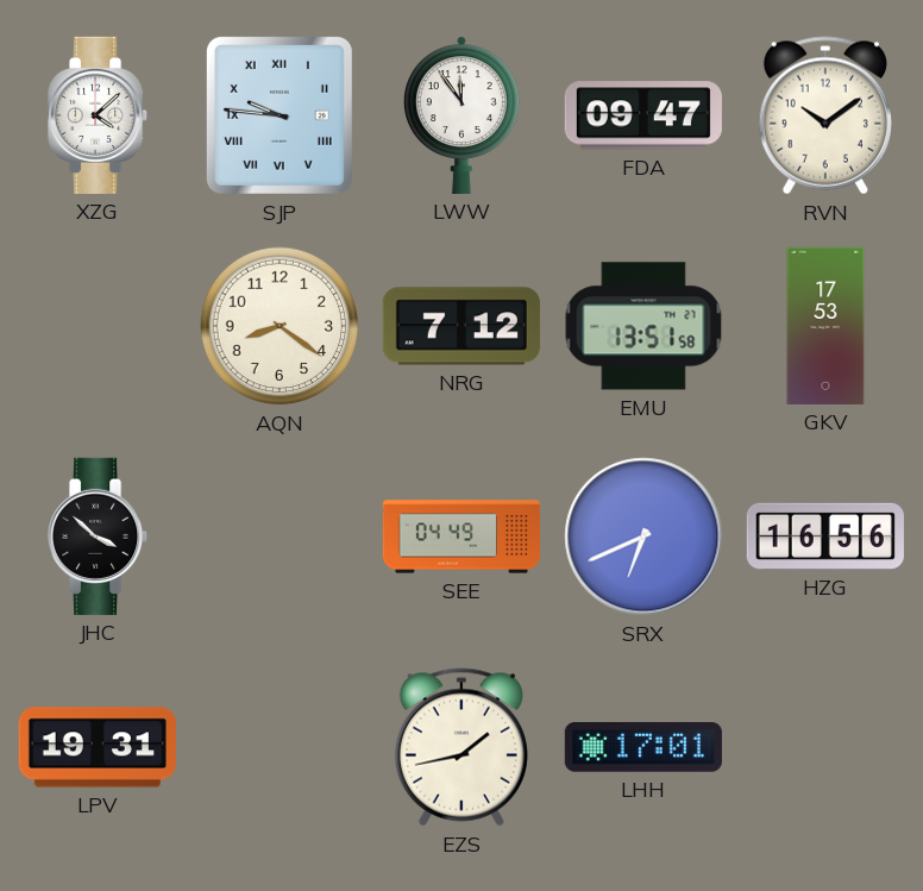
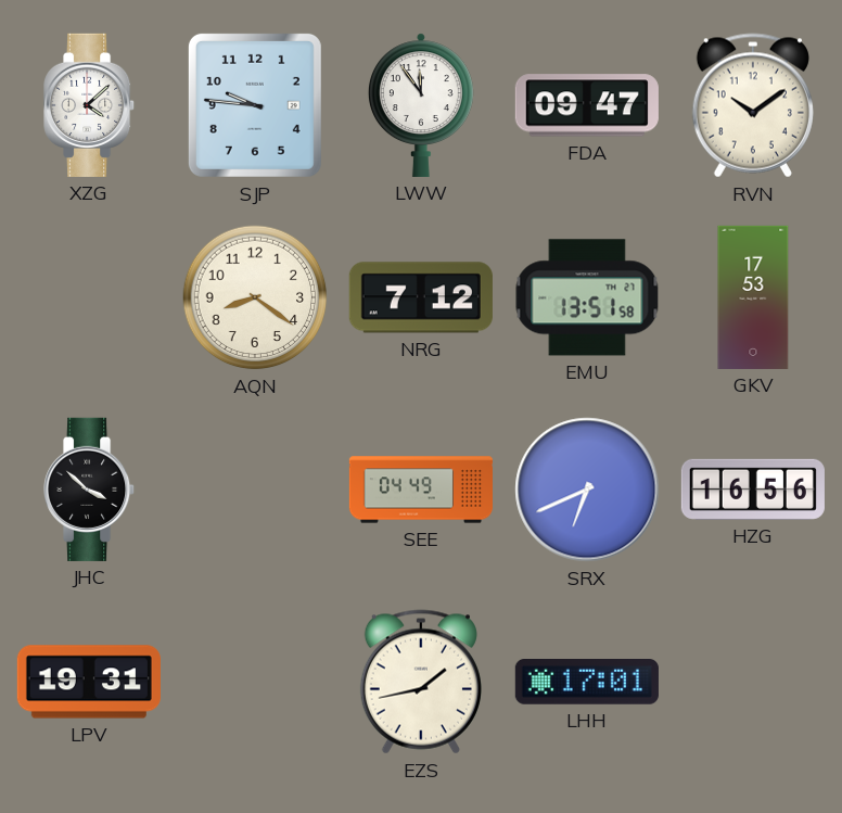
SJP numerals: Roman -> Arabic
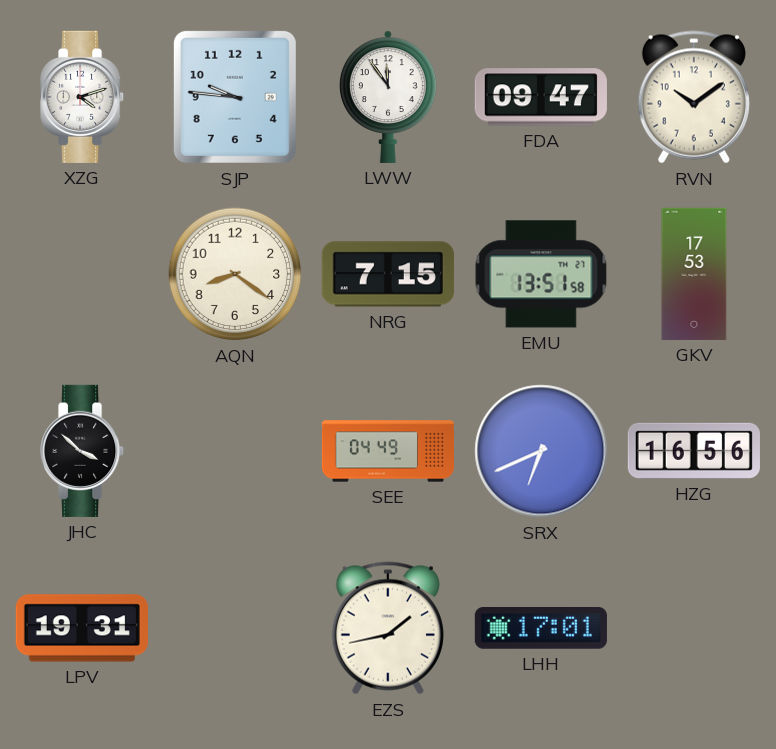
XZG: 4:08 -> 4:12
NRG: 7:12 -> 7:15
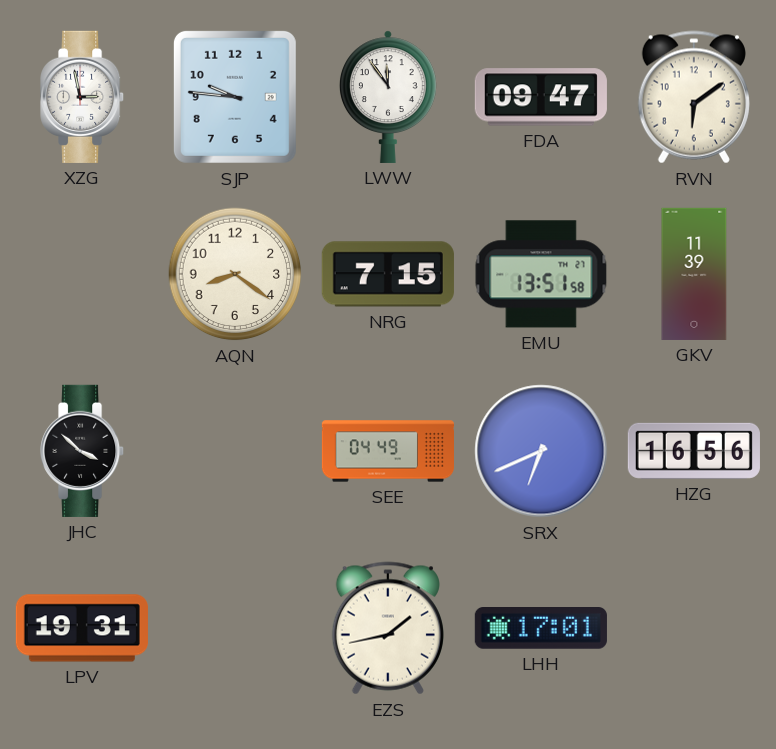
XZG: 4:12 -> 2:58
RVN: 10:09 -> 6:09
GKV: 17:53 -> 11:39
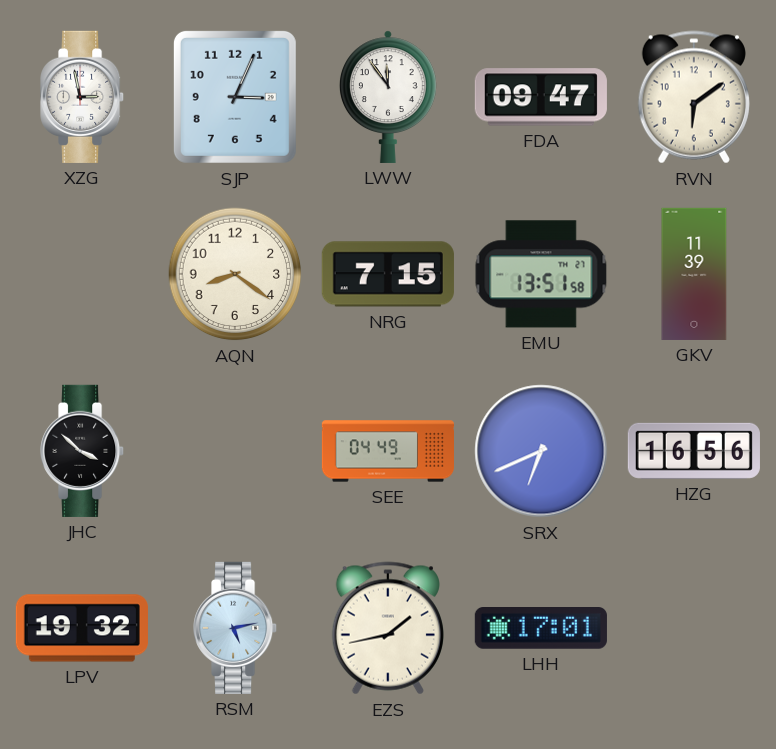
SJP: 9:46 -> 3:04
LPV: 19:31 -> 19:32
RSM: none -> 5:13
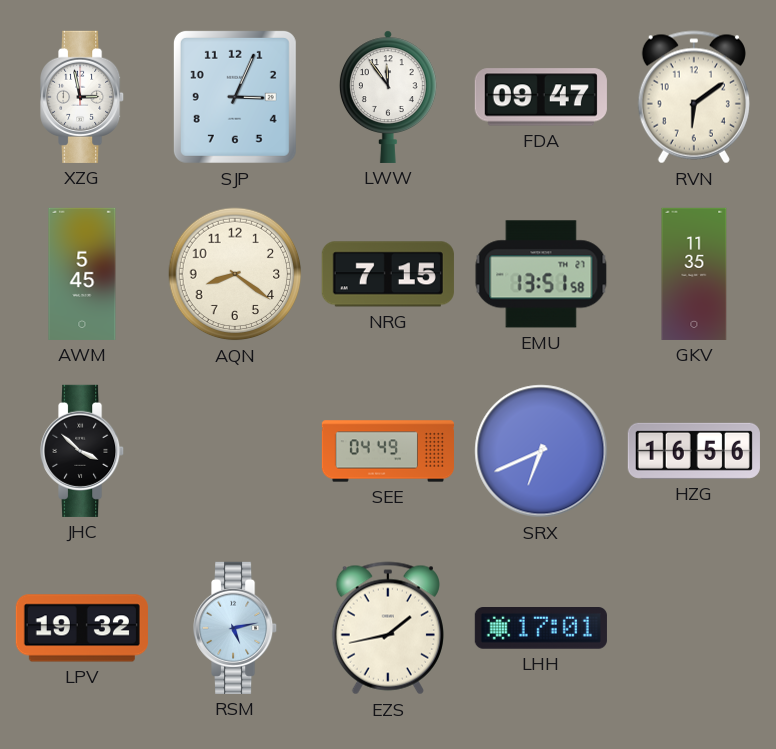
AWM: none -> 5:45
GKV: 11:39 -> 11:35
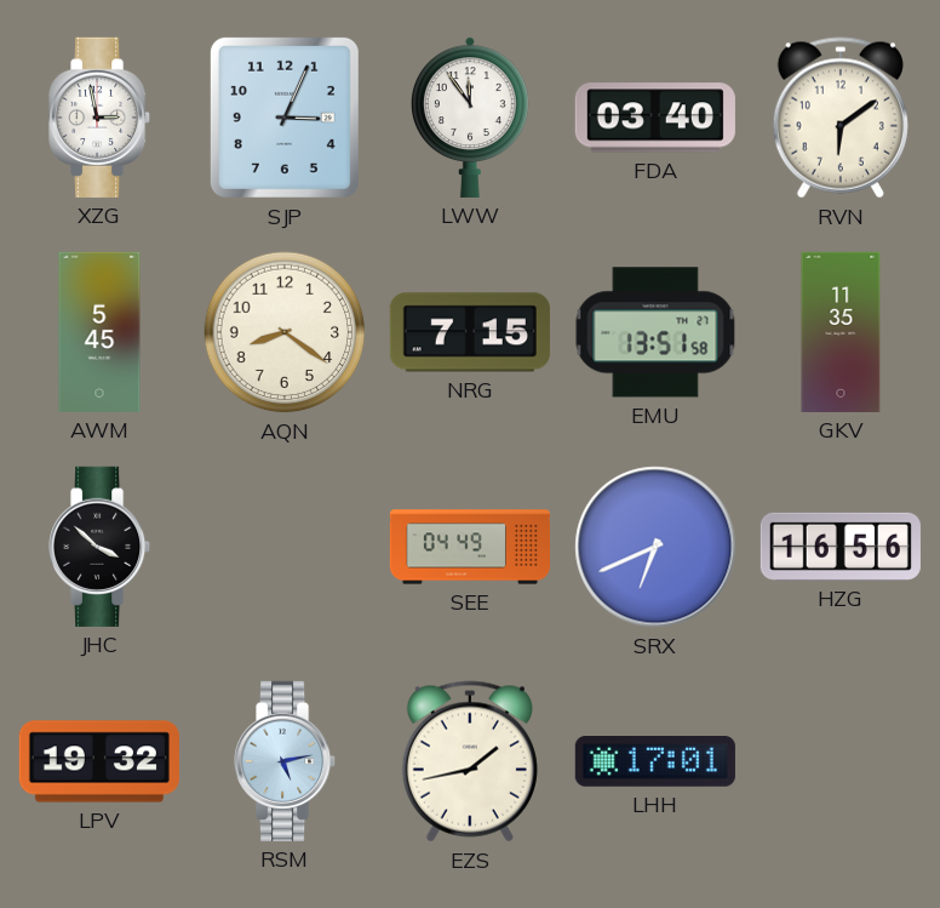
FDA: 09:47 -> 03:40
